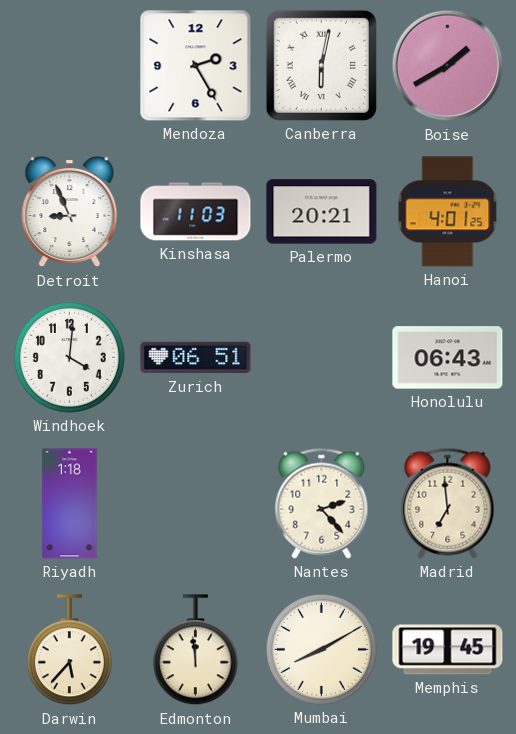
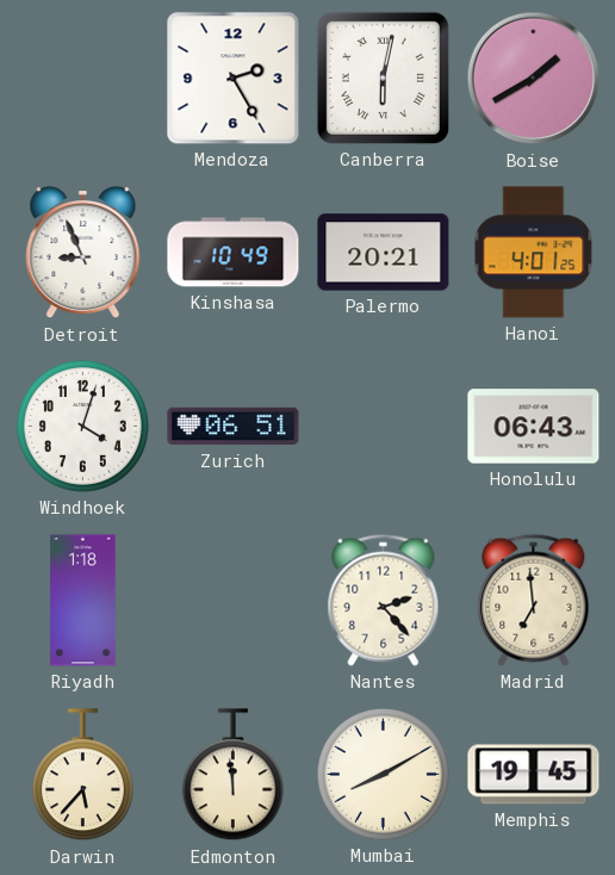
Kinshasa: 11:03 -> 10:49
Windhoek: 4:01 -> 4:03
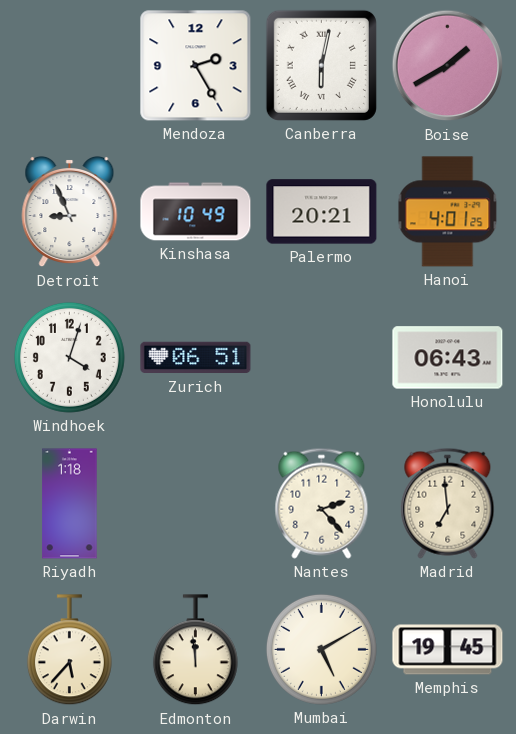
Mumbai: 8:10 -> 5:10
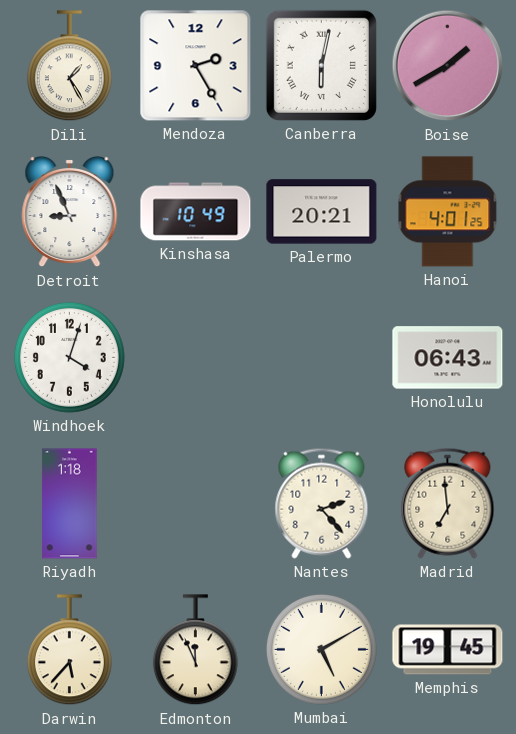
Dili: none -> 1:25
Zurich: 06:51 -> none
Edmonton: 11:59 -> 11:56
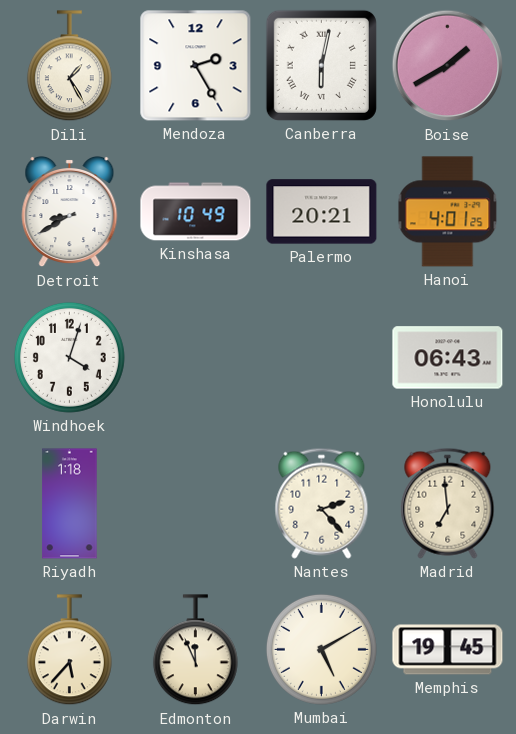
Detroit: 8:56 -> 8:40
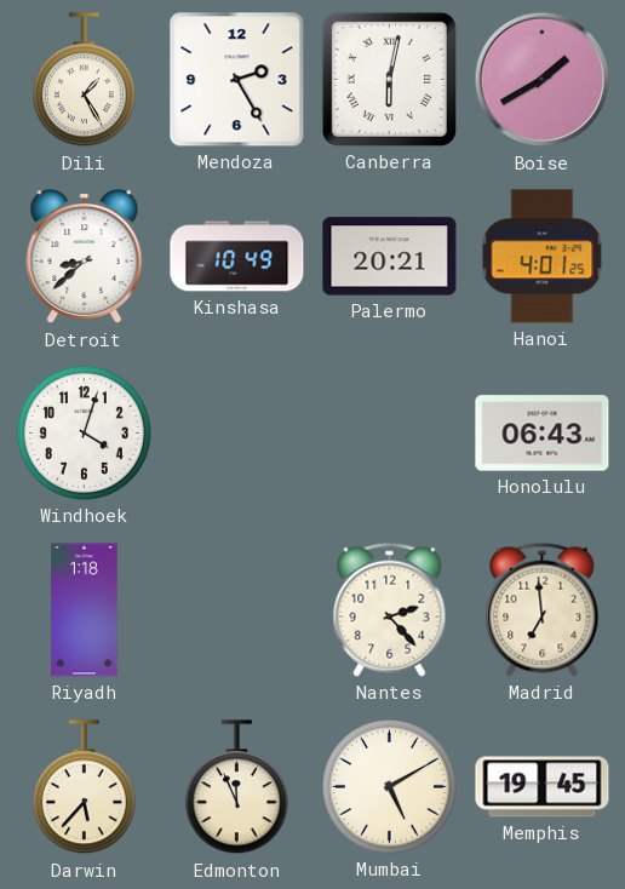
Detroit: 8:40 -> 8:38
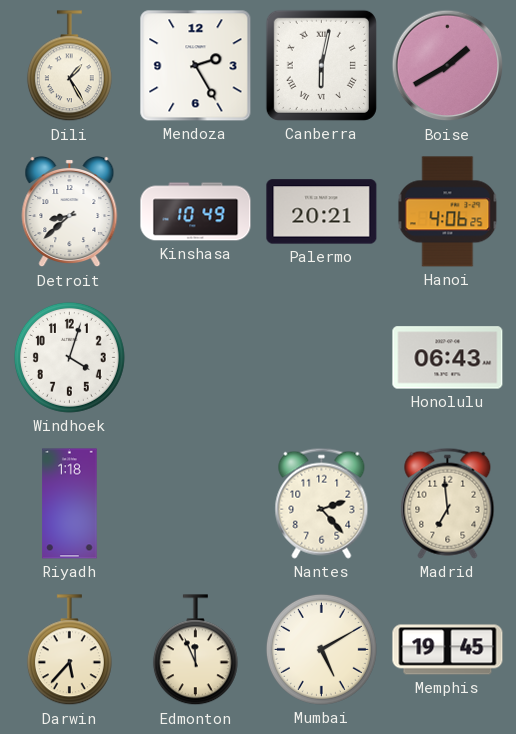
Hanoi: 4:01 -> 4:06
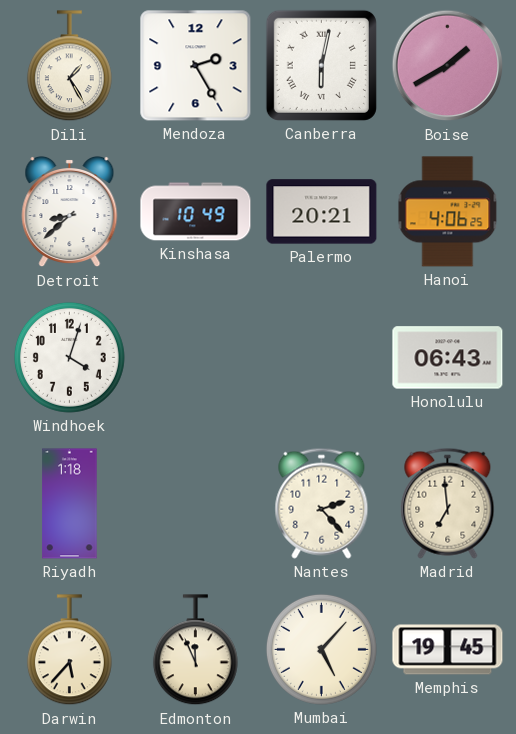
Mumbai: 5:10 -> 5:07
